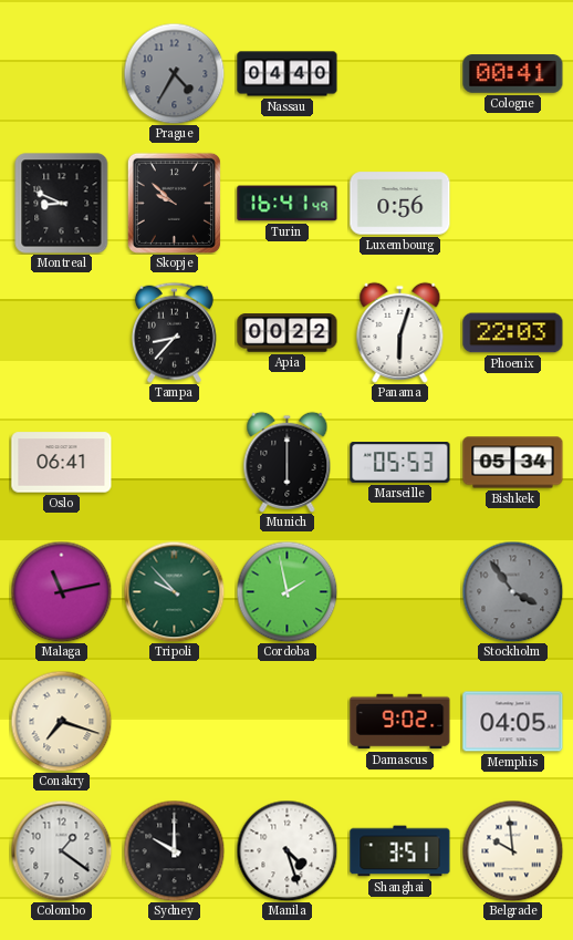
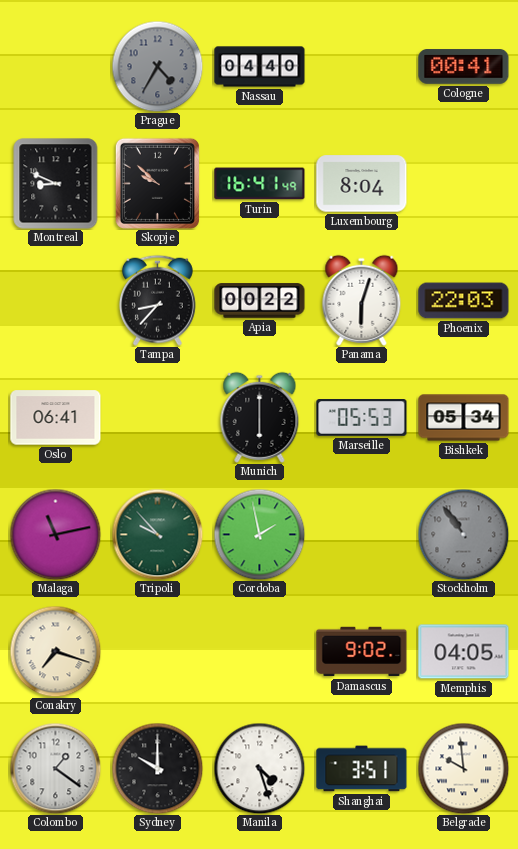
Luxembourg: 0:56 -> 8:04
Stockholm: 3:54 -> 10:54
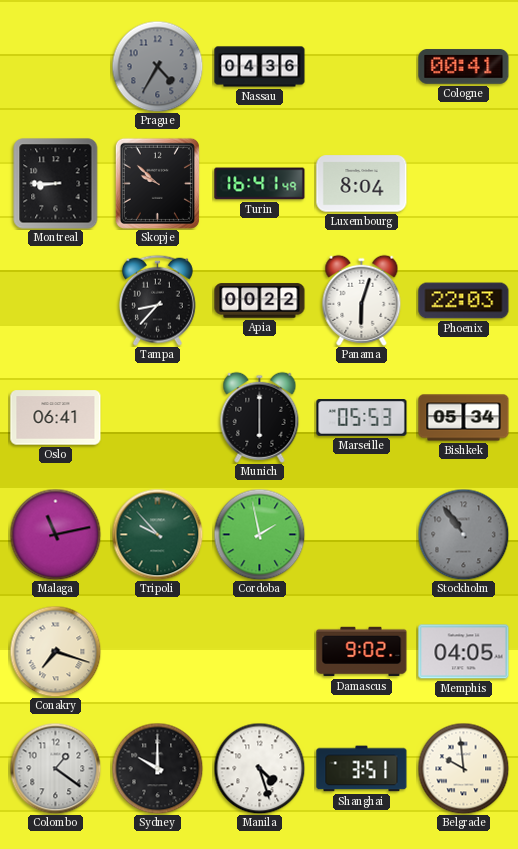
Nassau: 04:40 -> 04:36
Montreal: 8:49 -> 8:45
